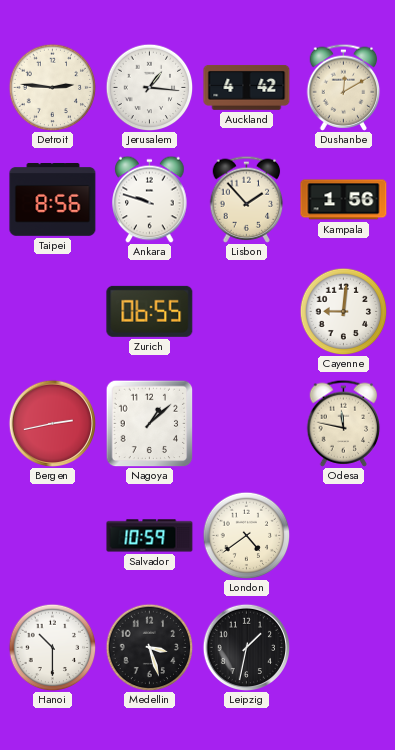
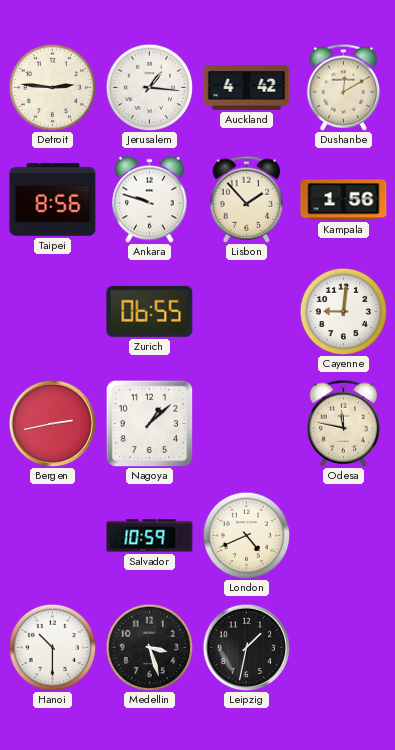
London: 4:39 -> 4:41
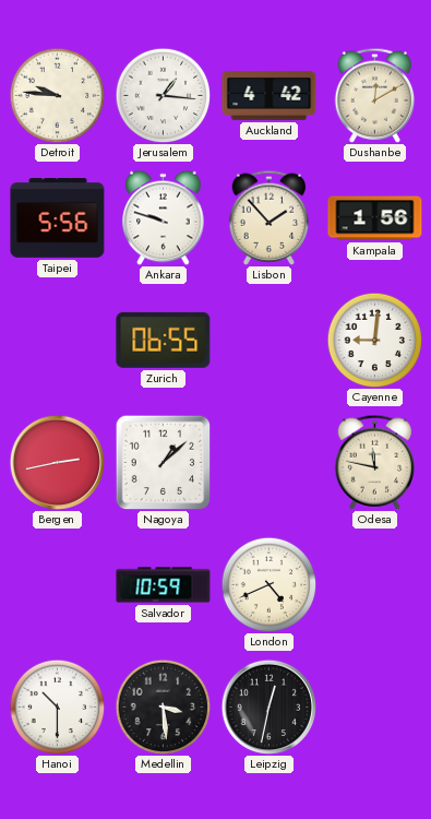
Detroit: 2:46 -> 9:46
Taipei: 8:56 -> 5:56
Medellin: 3:27 -> 3:29
Leipzig: 1:32 -> 12:32
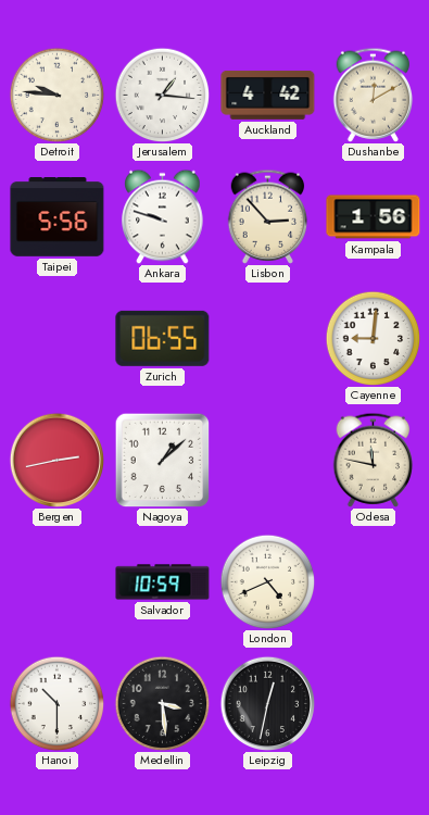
Lisbon: 1:53 -> 2:53
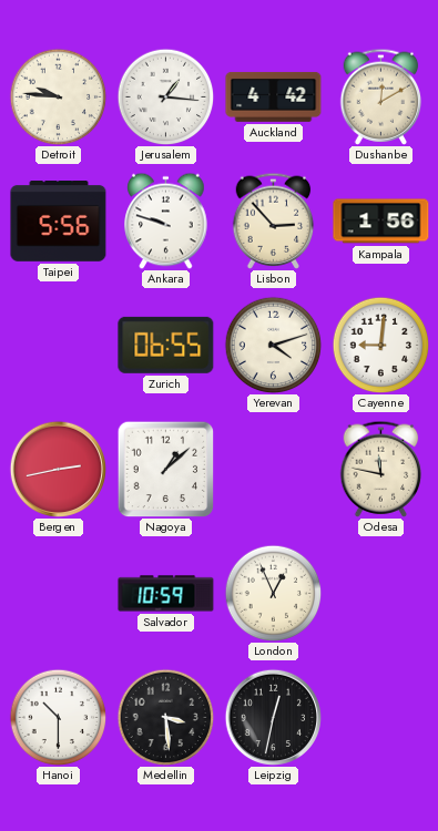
Yerevan: none -> 4:12
London: 4:41 -> 12:56
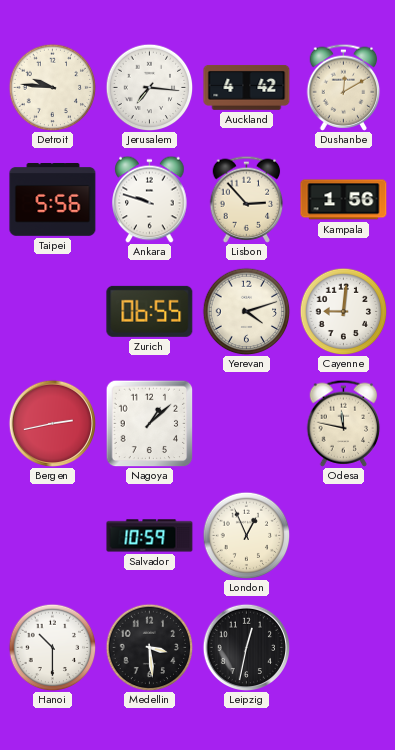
Jerusalem: 1:16 -> 7:16
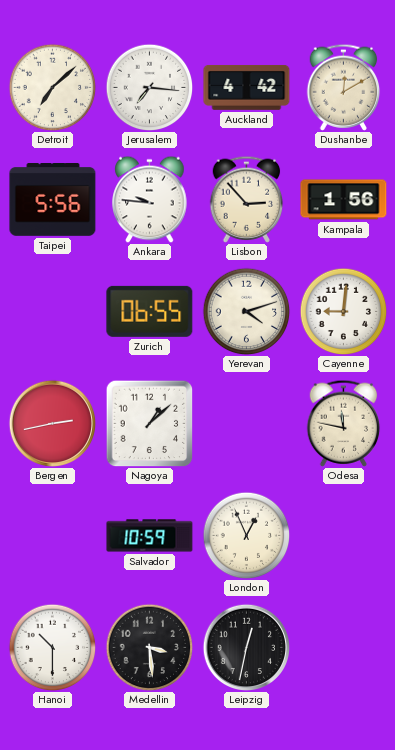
Detroit: 9:46 -> 7:08
Ankara: 9:48 -> 9:46
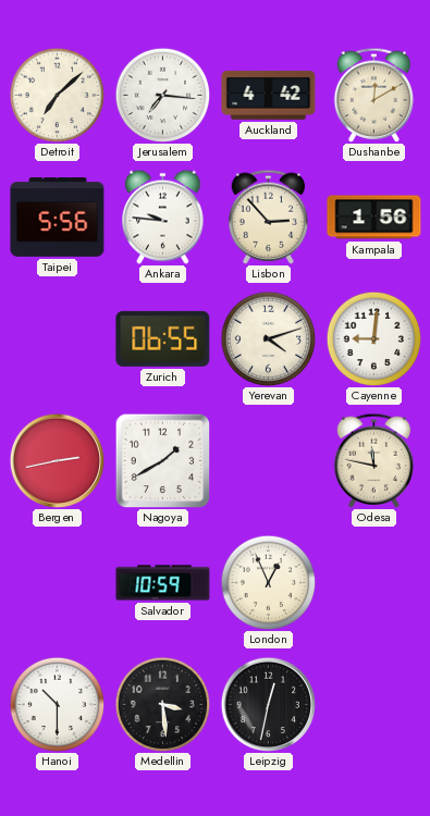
Nagoya: 1:08 -> 1:40
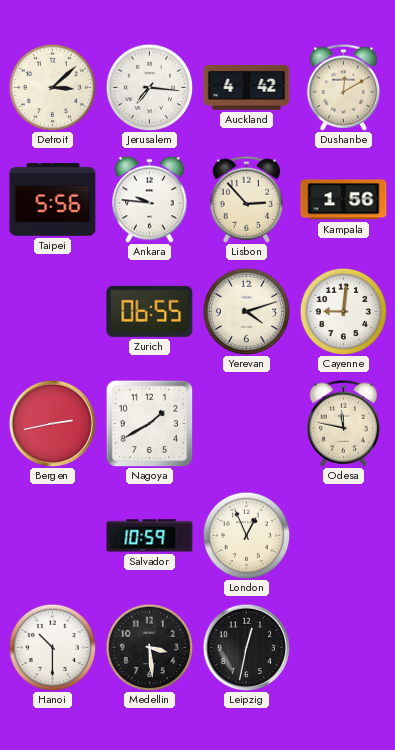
Detroit: 7:08 -> 3:08
